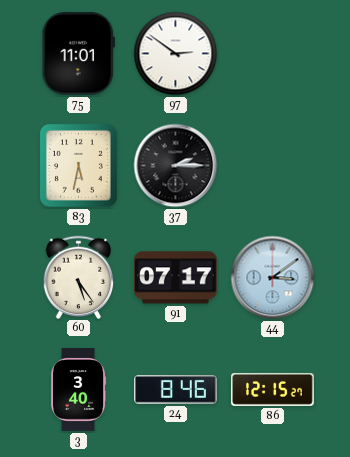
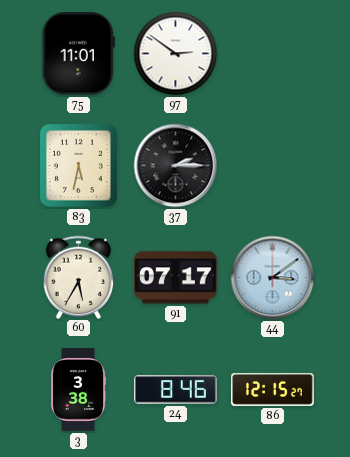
60: 5:24 -> 5:35
3: 3:40 -> 3:38
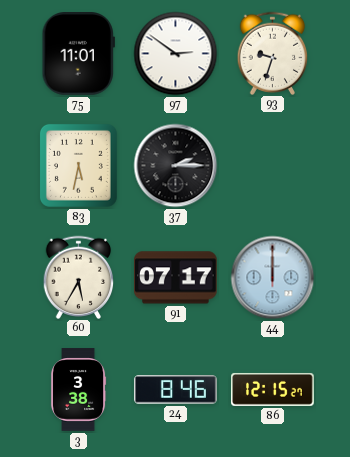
93: none -> 9:33
44: 3:09 -> 12:00
